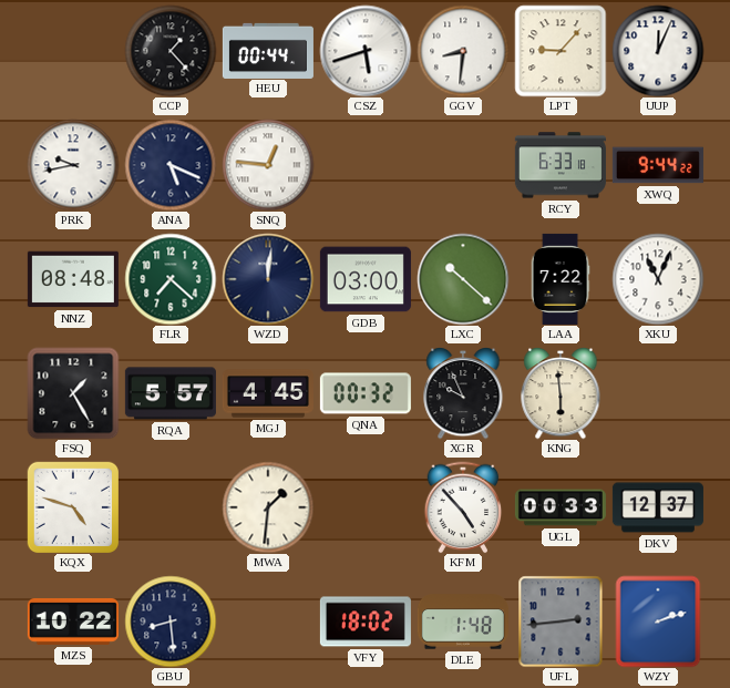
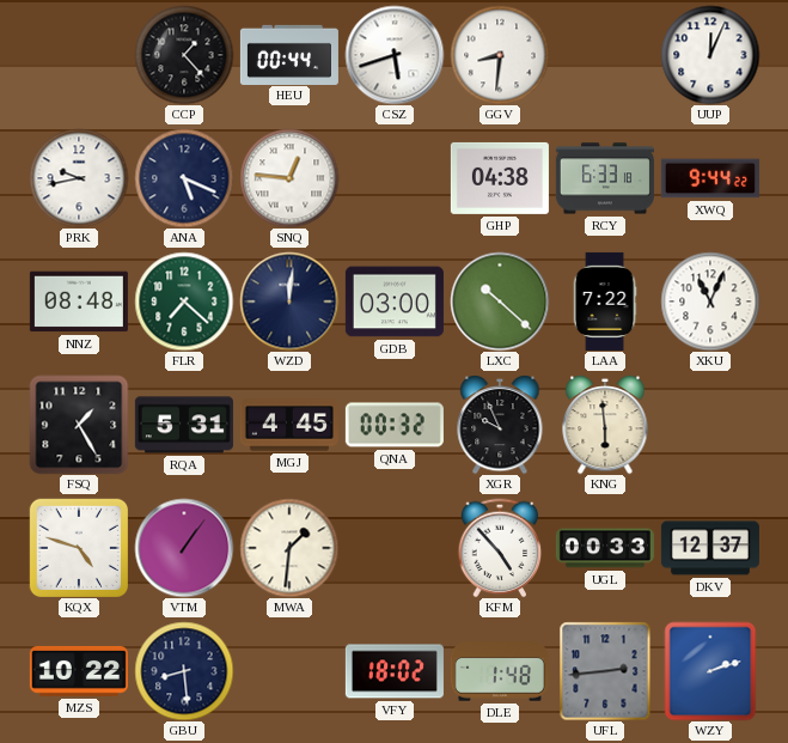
LPT: 9:07 -> none
GHP: none -> 04:38
RQA: 5:57 -> 5:31
VTM: none -> 1:06
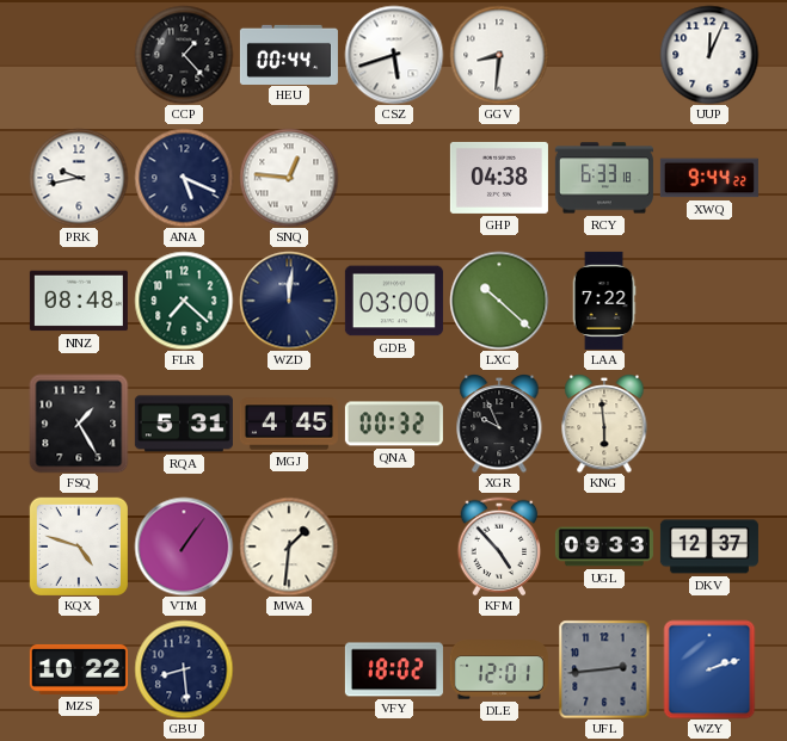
XKU: 11:04 -> none
UGL: 00:33 -> 09:33
DLE: 1:48 -> 12:01
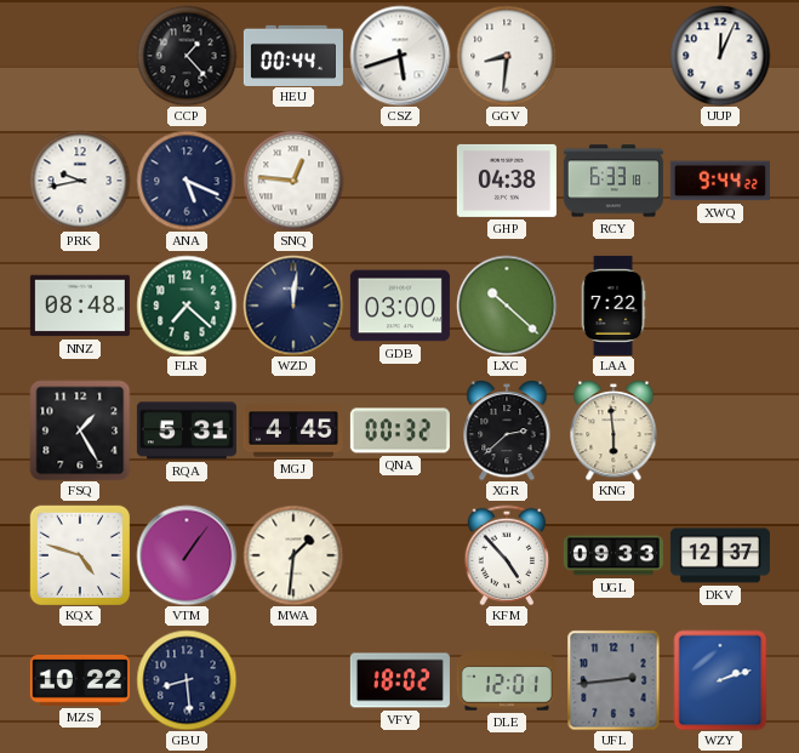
XGR: 9:56 -> 2:38
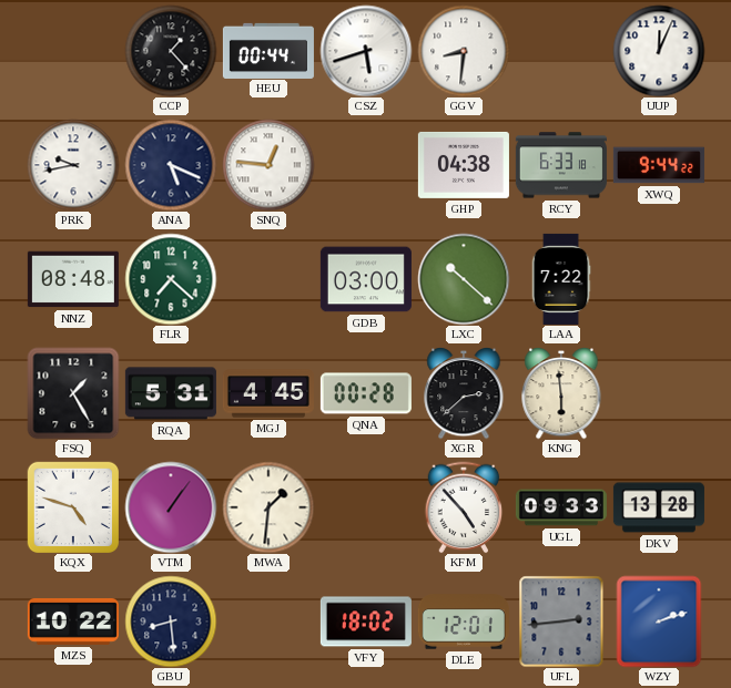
WZD: 12:01 -> none
QNA: 00:32 -> 00:28
DKV: 12:37 -> 13:28
